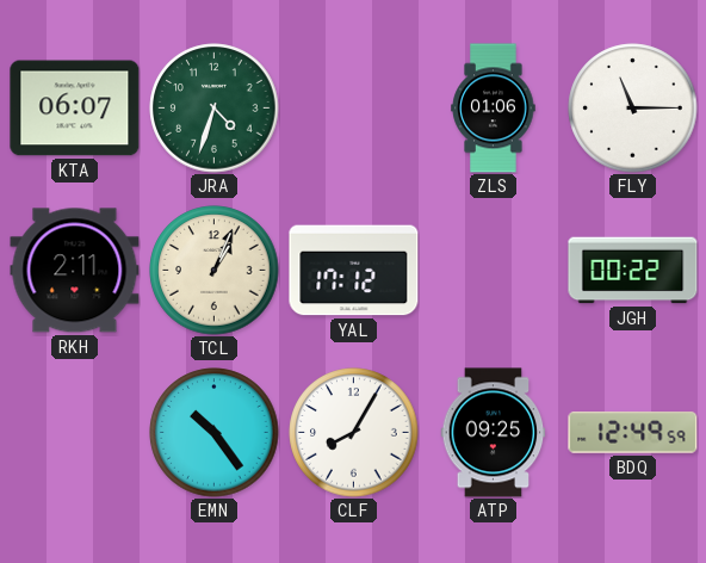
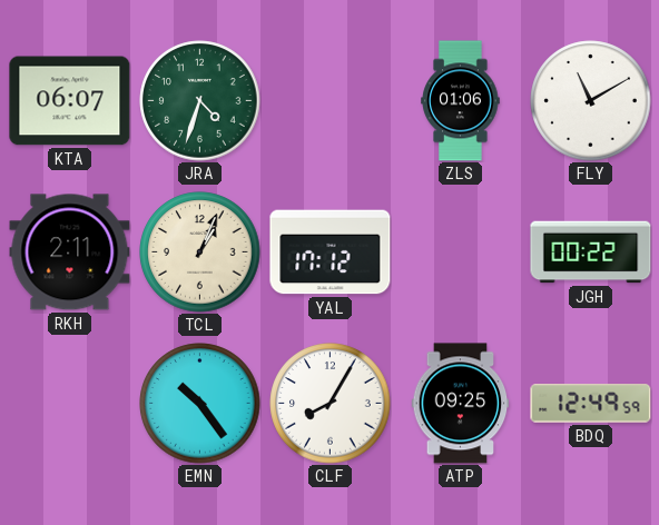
FLY: 11:15 -> 11:10
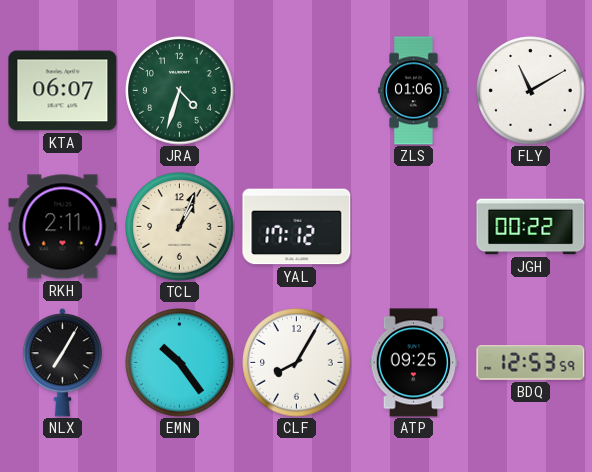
NLX: none -> 7:05
BDQ: 12:49 -> 12:53
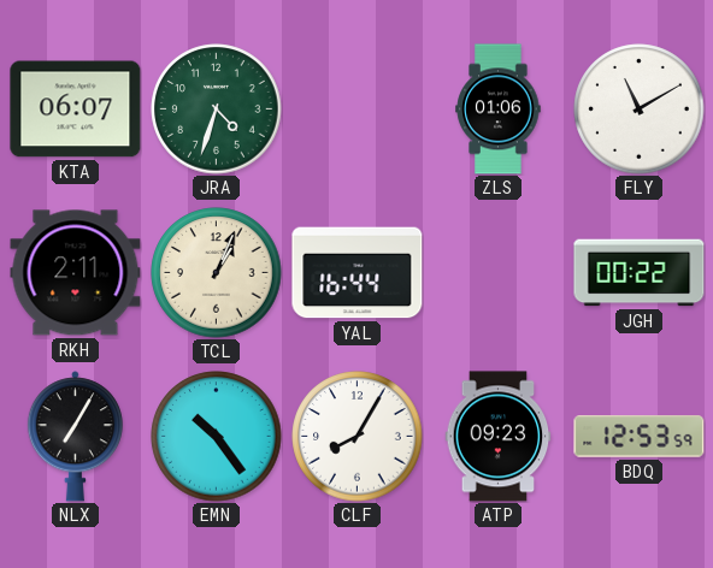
YAL: 17:12 -> 16:44
ATP: 09:25 -> 09:23
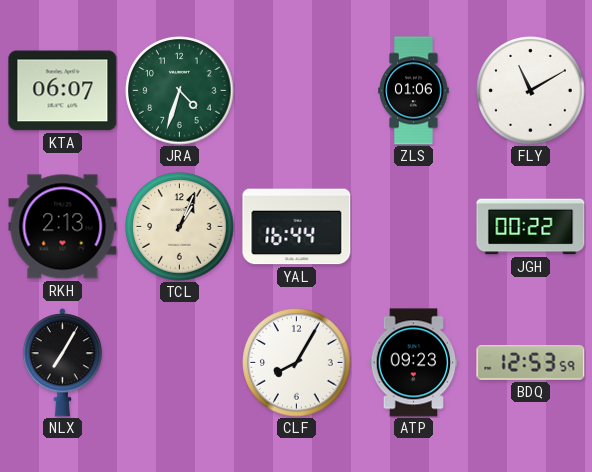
RKH: 2:11 -> 2:13
EMN: 10:24 -> none
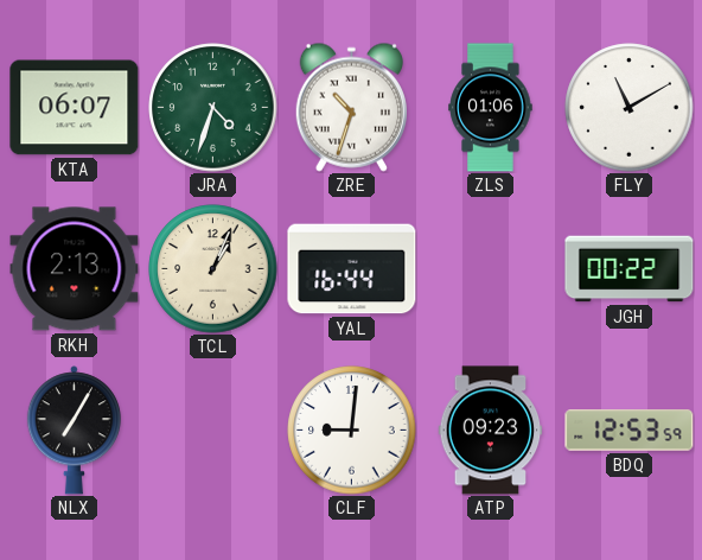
ZRE: none -> 10:33
CLF: 8:05 -> 9:01
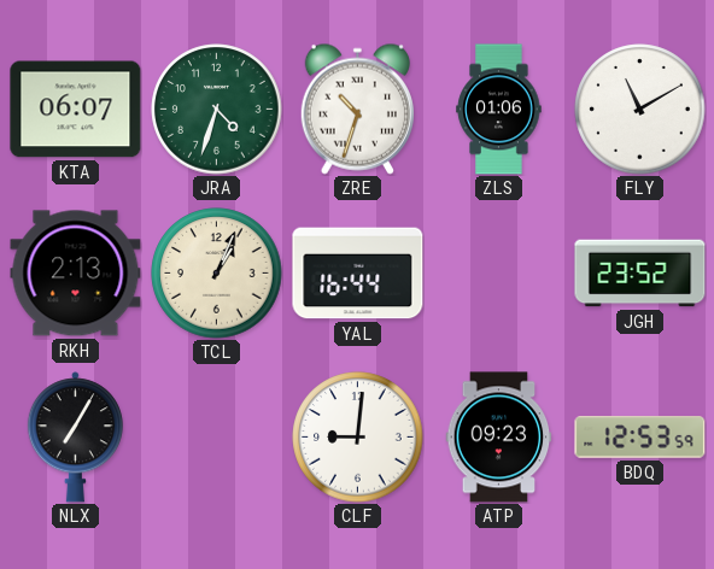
JGH: 00:22 -> 23:52
